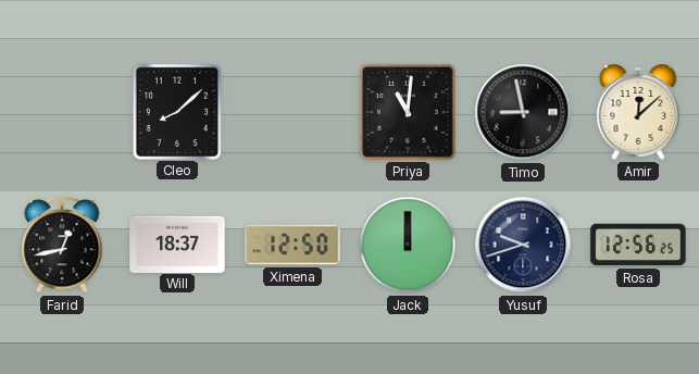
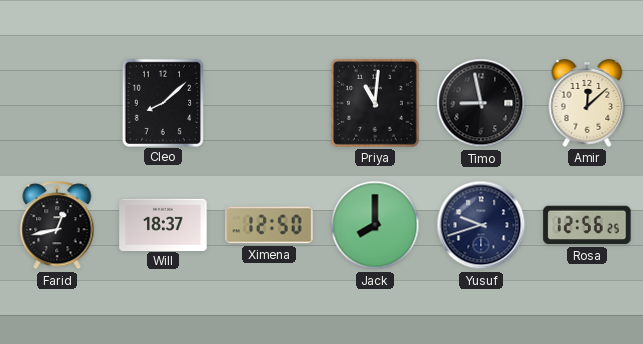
Jack: 12:00 -> 8:00
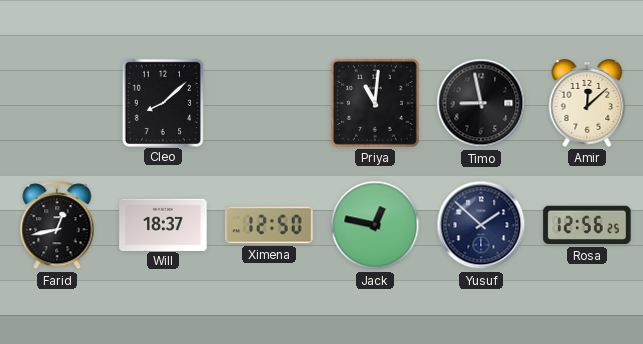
Jack: 8:00 -> 12:47
Yusuf: 9:42 -> 1:52
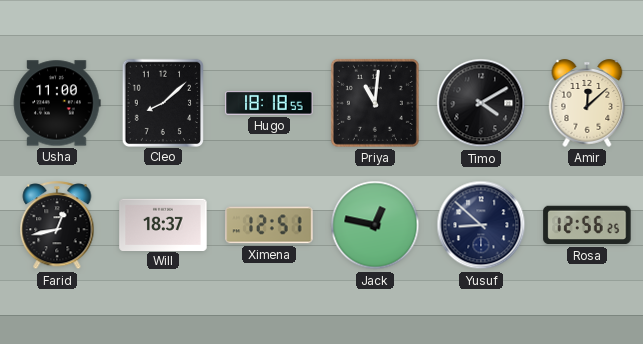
Usha: none -> 11:00
Hugo: none -> 18:18
Timo: 8:58 -> 4:10
Ximena: 12:50 -> 12:51
Yusuf: 1:52 -> 8:52
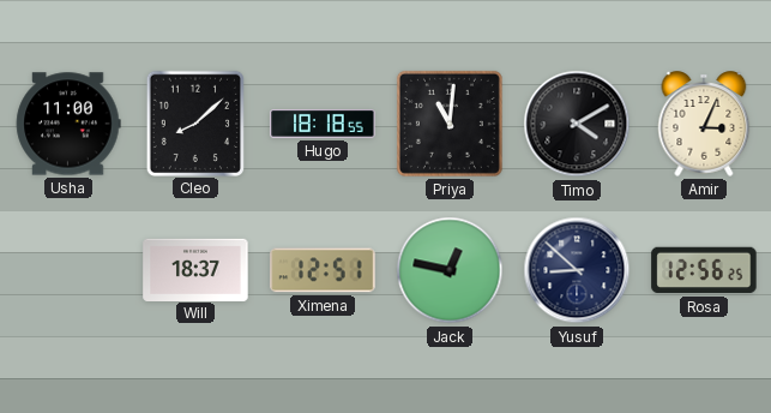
Amir: 12:08 -> 3:04
Farid: 12:43 -> none
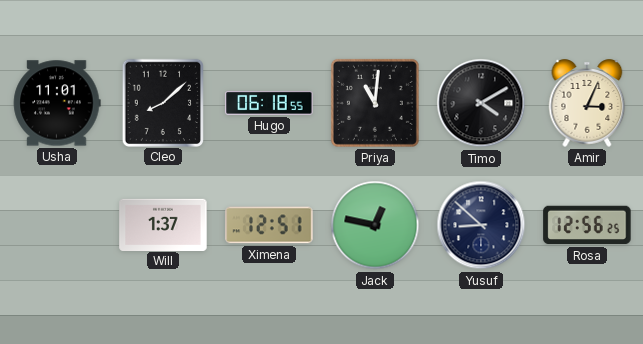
Usha: 11:00 -> 11:01
Hugo: 18:18 -> 06:18
Will: 18:37 -> 1:37
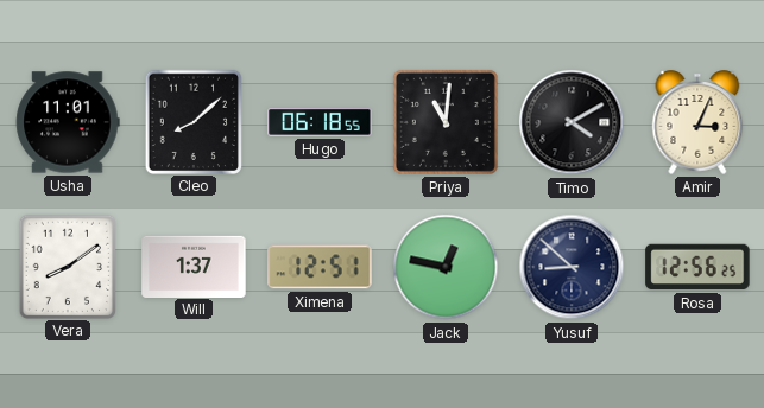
Vera: none -> 8:09
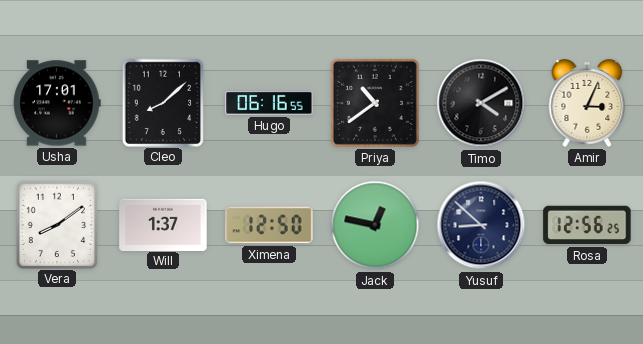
Usha: 11:01 -> 17:01
Hugo: 06:18 -> 06:16
Priya: 11:01 -> 10:39
Ximena: 12:51 -> 12:50
